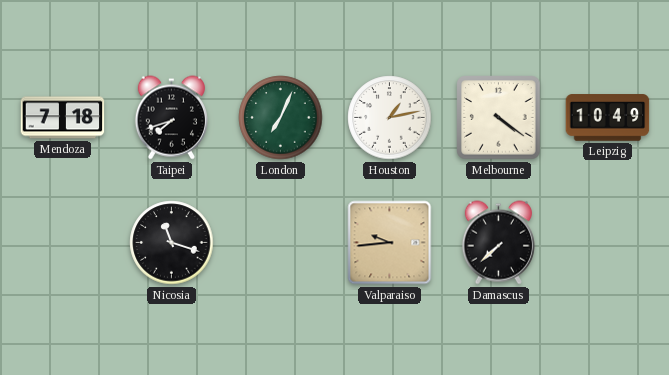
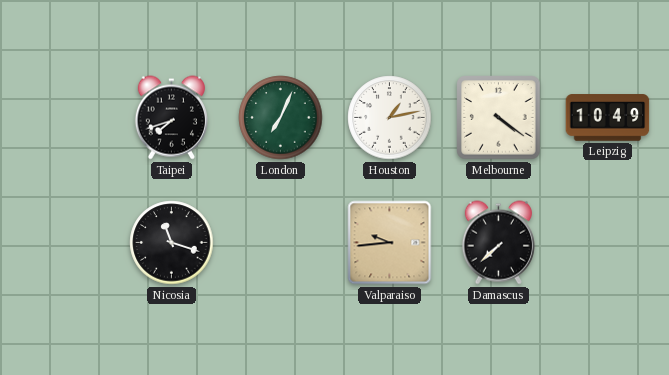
Mendoza: 7:18 -> none
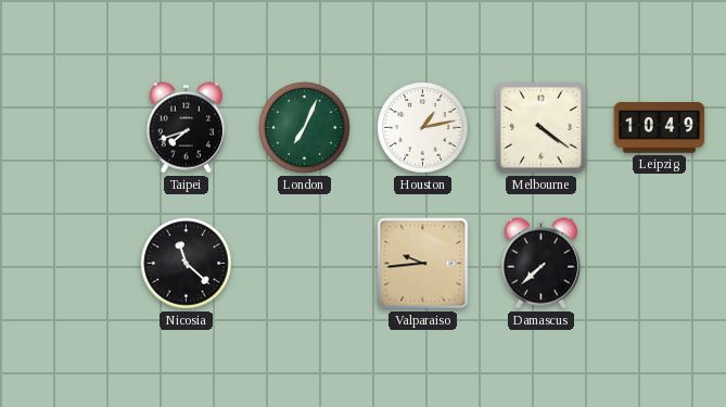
Nicosia: 11:18 -> 11:22
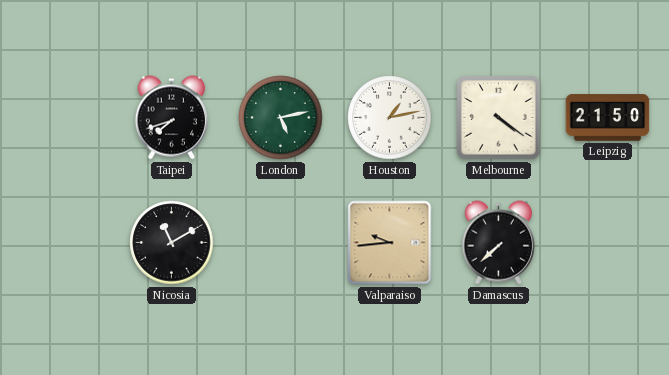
London: 7:04 -> 5:13
Leipzig: 10:49 -> 21:50
Nicosia: 11:22 -> 11:10
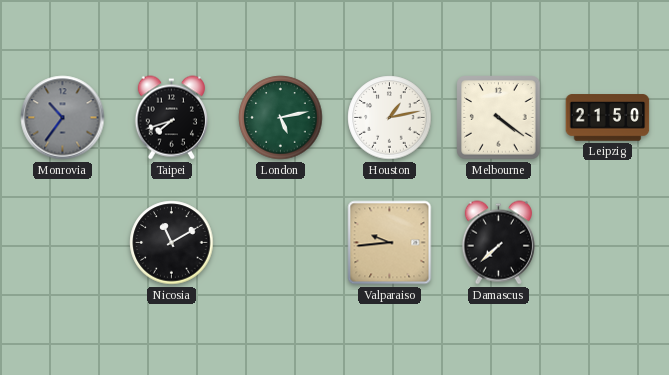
Monrovia: none -> 10:36
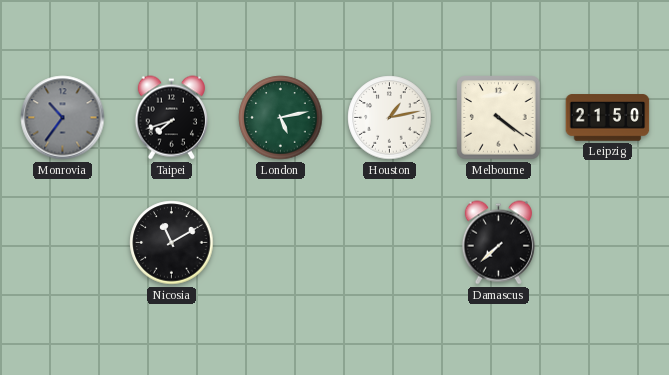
Valparaiso: 9:44 -> none
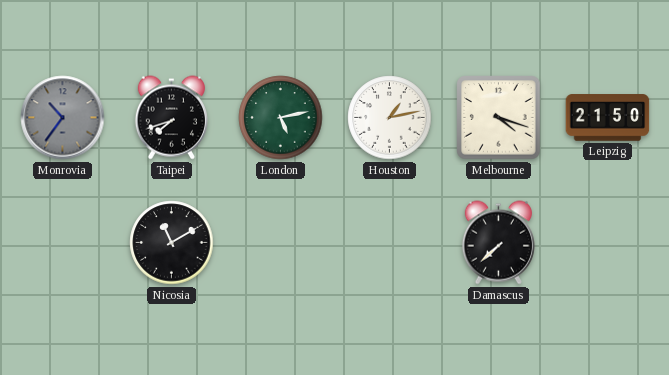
Melbourne: 4:21 -> 4:18
